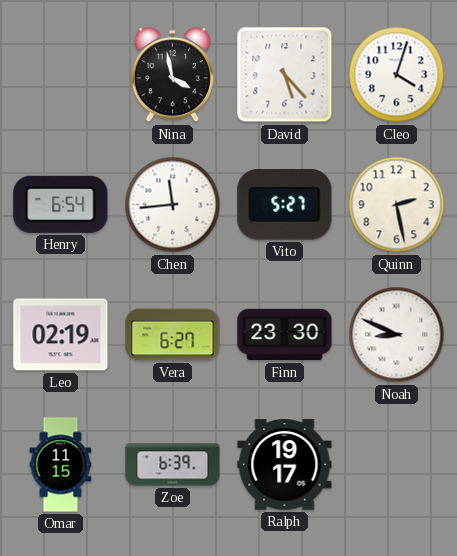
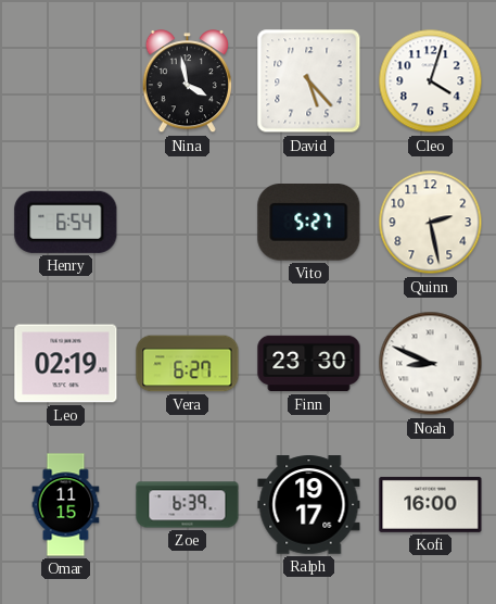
Chen: 11:44 -> none
Kofi: none -> 16:00
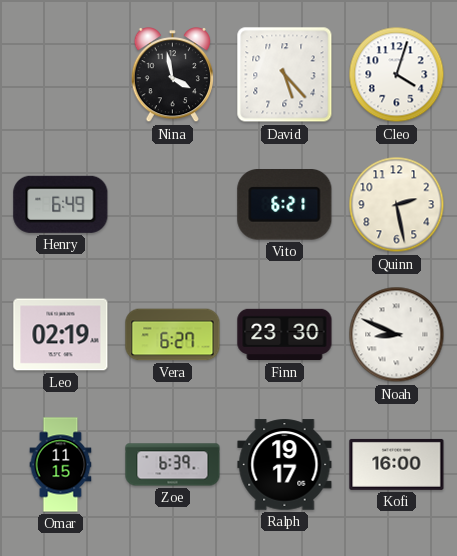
Henry: 6:54 -> 6:49
Vito: 5:27 -> 6:21
